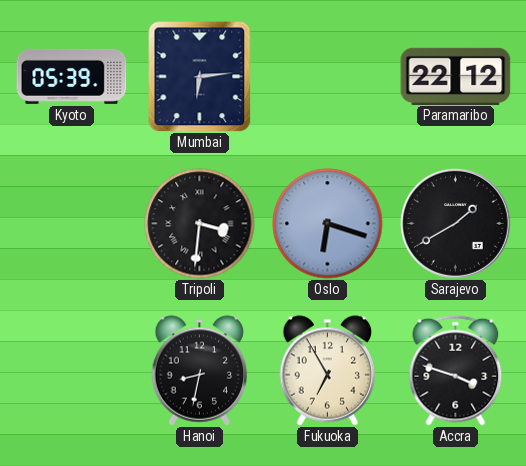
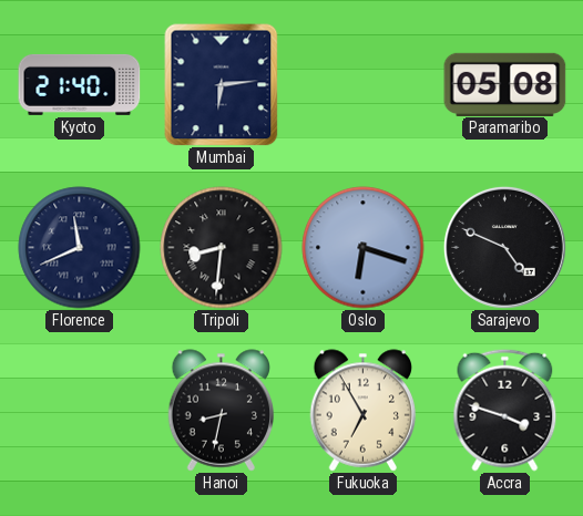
Kyoto: 05:39 -> 21:40
Paramaribo: 22:12 -> 05:08
Florence: none -> 11:41
Tripoli: 3:31 -> 8:31
Sarajevo: 1:40 -> 4:49
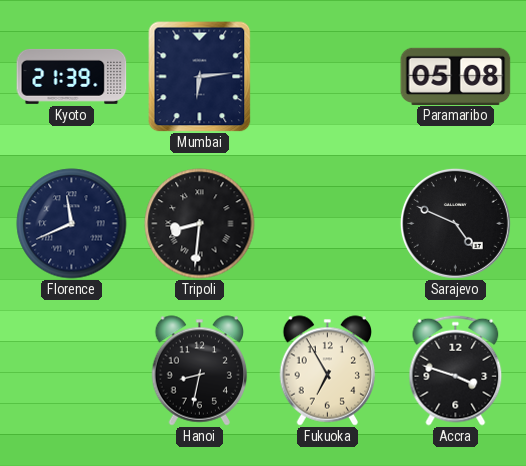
Kyoto: 21:40 -> 21:39
Oslo: 6:18 -> none
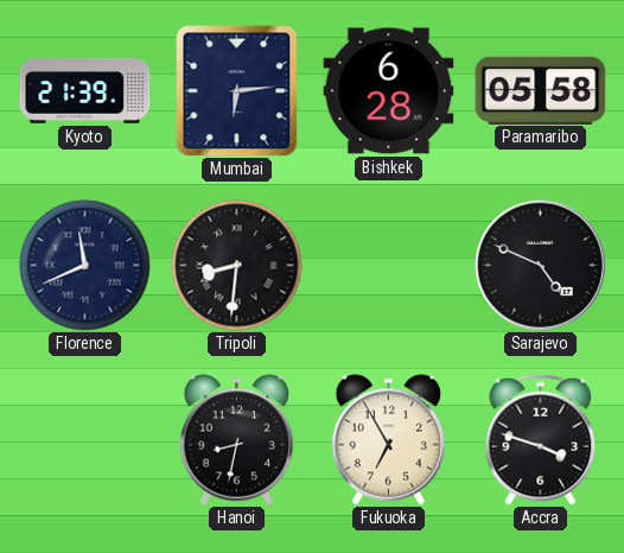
Bishkek: none -> 6:28
Paramaribo: 05:08 -> 05:58
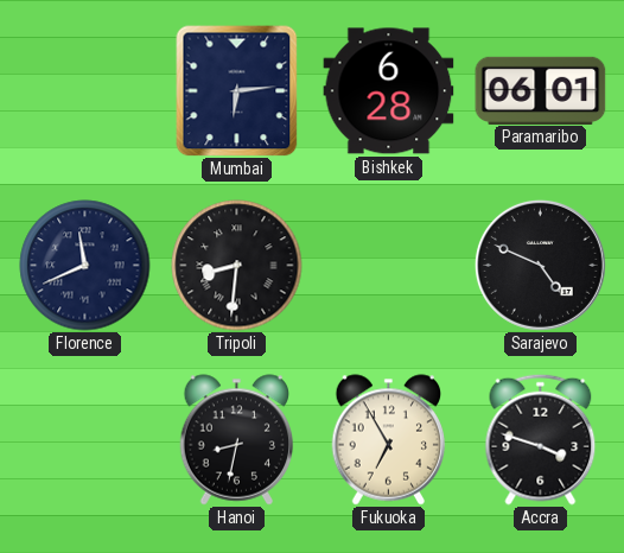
Kyoto: 21:39 -> none
Paramaribo: 05:58 -> 06:01
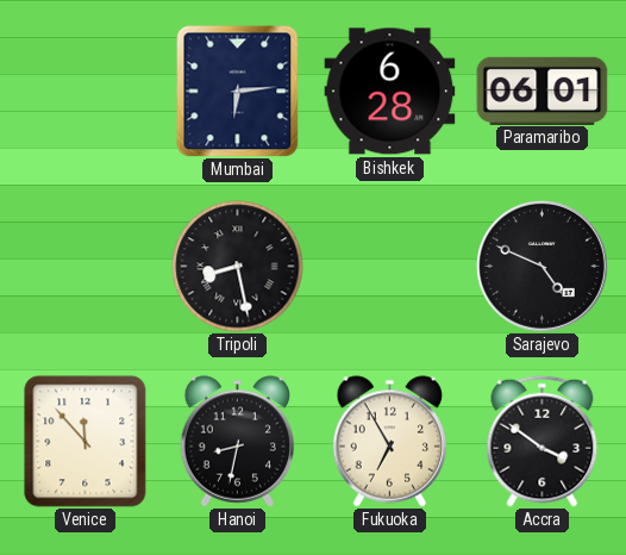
Florence: 11:41 -> none
Tripoli: 8:31 -> 8:28
Venice: none -> 11:53
Accra: 3:48 -> 3:51
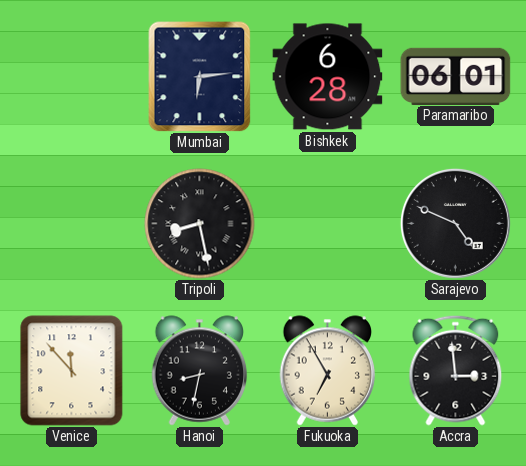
Accra: 3:51 -> 2:59
